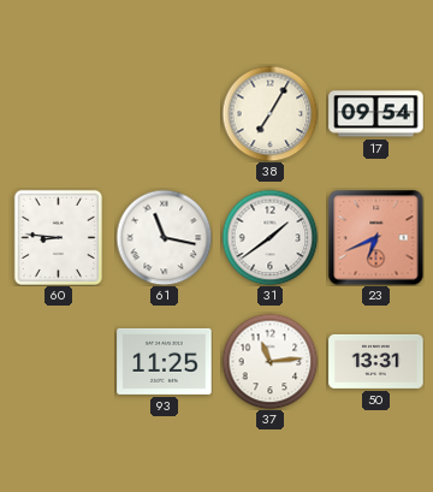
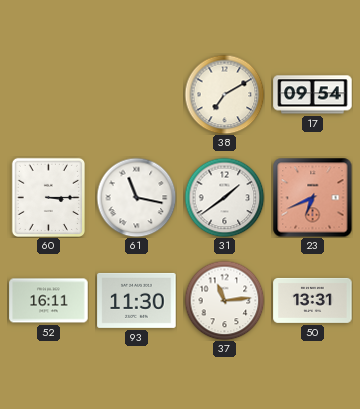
38: 7:05 -> 7:10
60: 8:46 -> 3:15
52: none -> 16:11
93: 11:25 -> 11:30
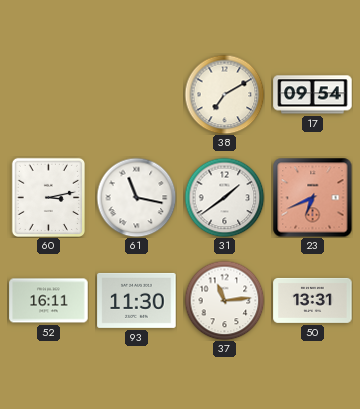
60: 3:15 -> 3:13
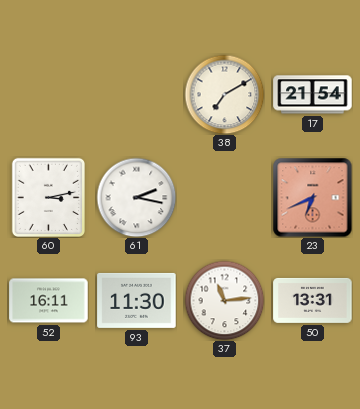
17: 09:54 -> 21:54
61: 11:17 -> 2:17
31: 1:39 -> none
